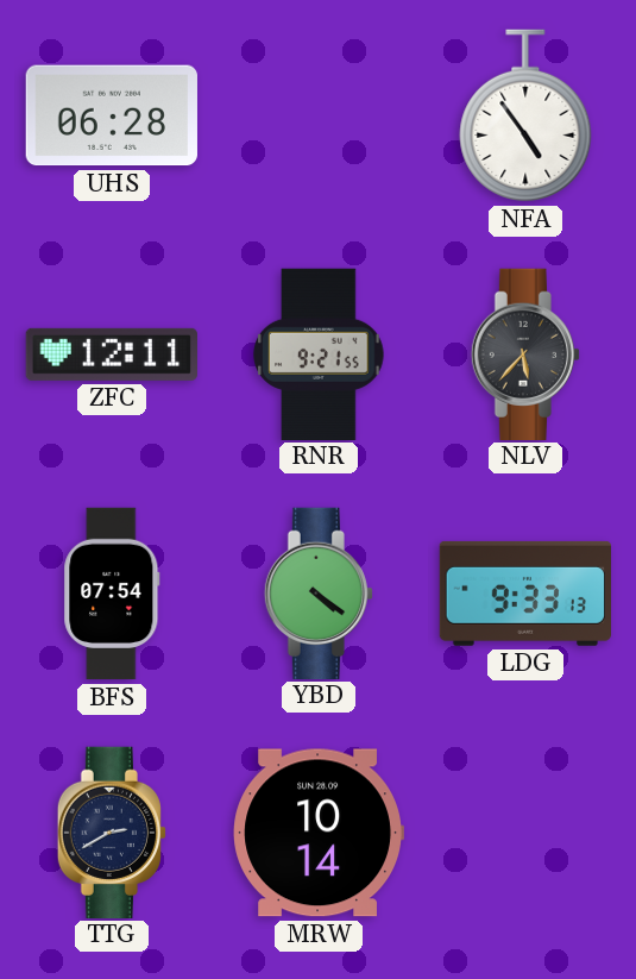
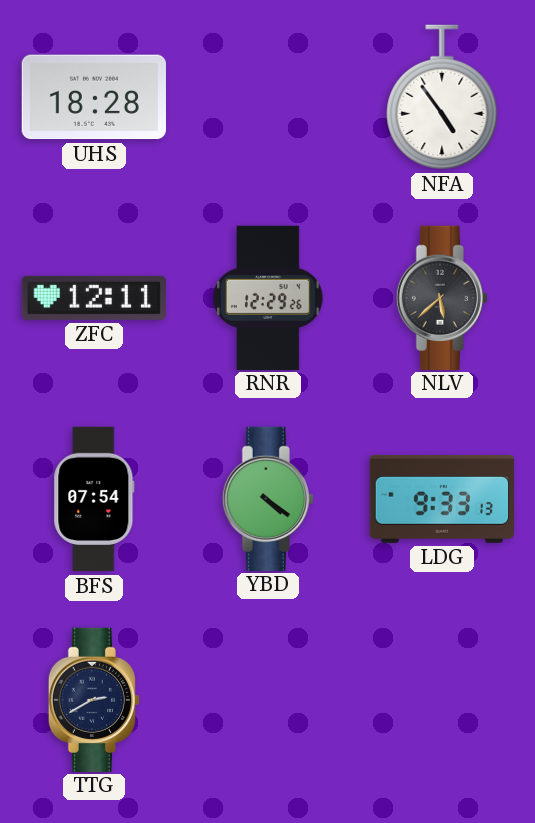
UHS: 06:28 -> 18:28
RNR: 9:21 -> 12:29
NLV: 5:37 -> 5:38
MRW: 10:14 -> none
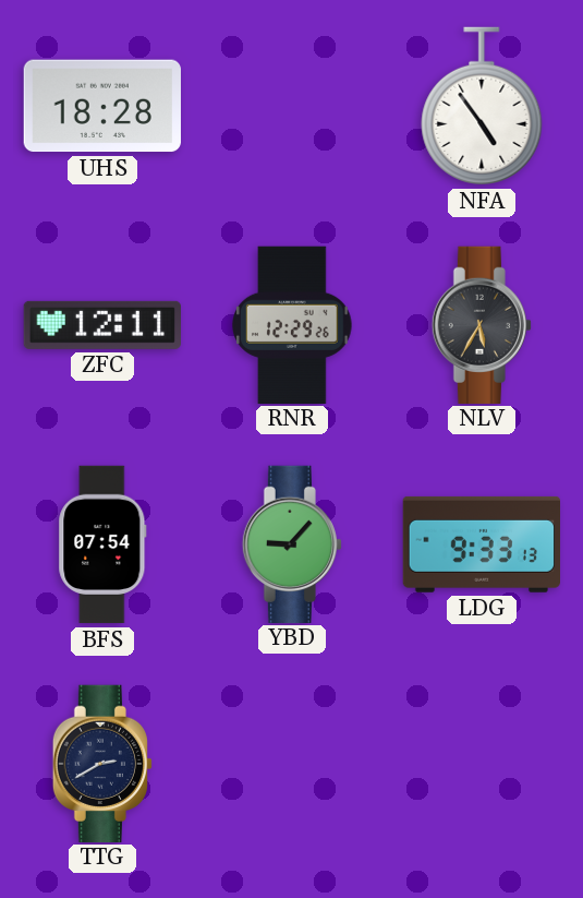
NLV: 5:38 -> 5:35
YBD: 4:21 -> 9:07
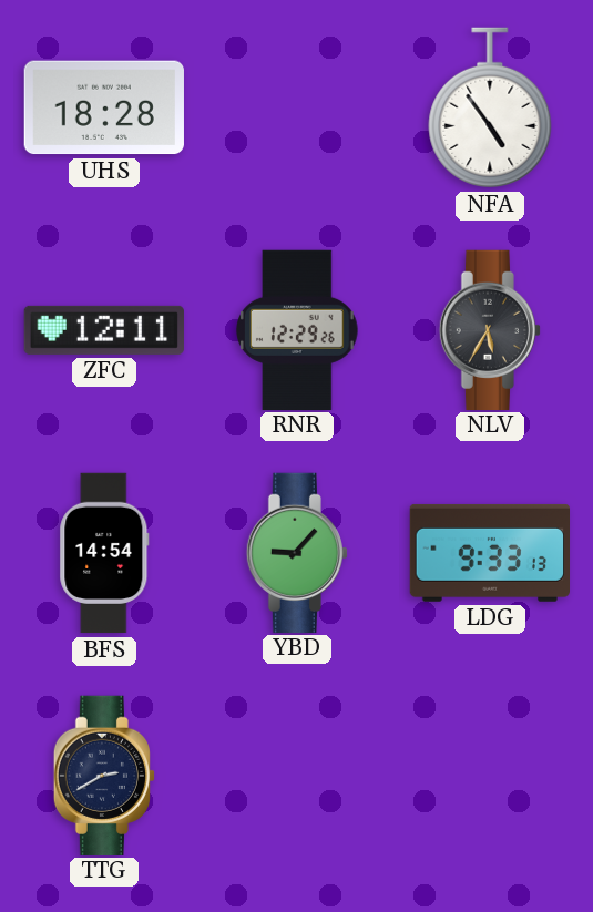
BFS: 07:54 -> 14:54
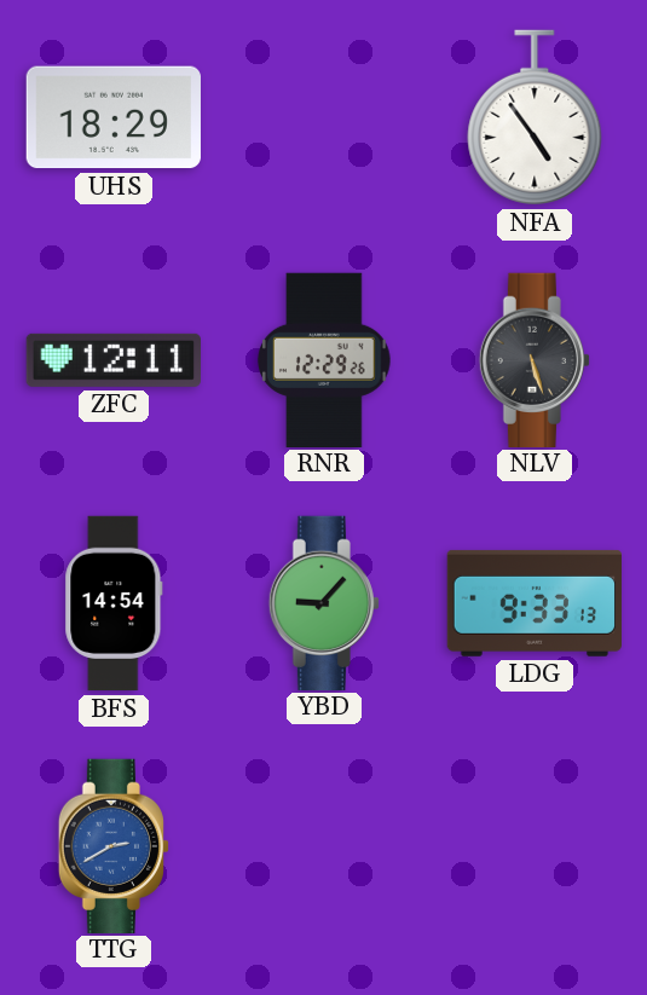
UHS: 18:28 -> 18:29
NLV: 5:35 -> 5:27
TTG dial: navy -> blue
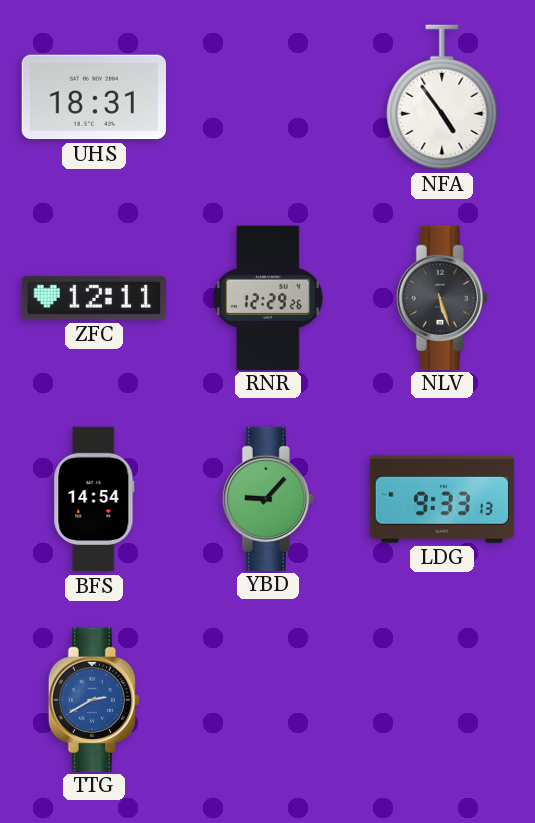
UHS: 18:29 -> 18:31
